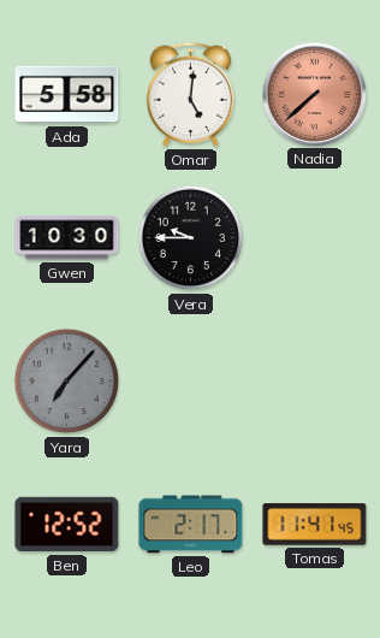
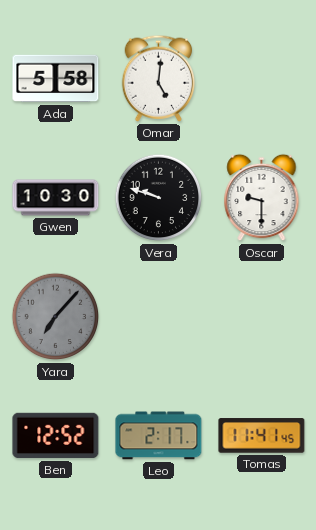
Nadia: 7:38 -> none
Vera: 9:45 -> 9:48
Oscar: none -> 9:30
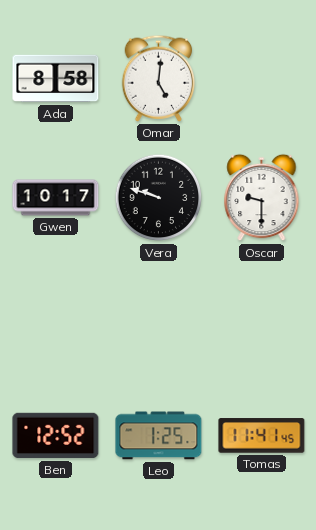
Ada: 5:58 -> 8:58
Gwen: 10:30 -> 10:17
Yara: 7:07 -> none
Leo: 2:17 -> 1:25
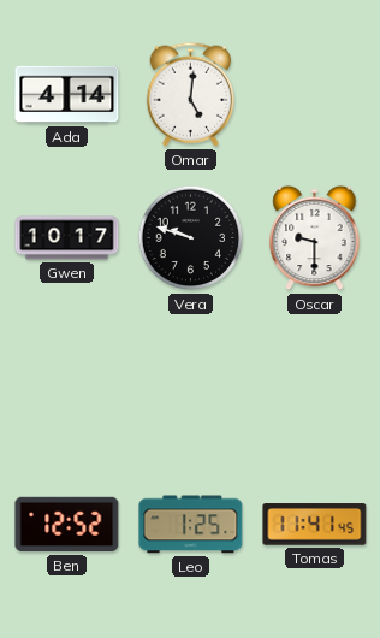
Ada: 8:58 -> 4:14
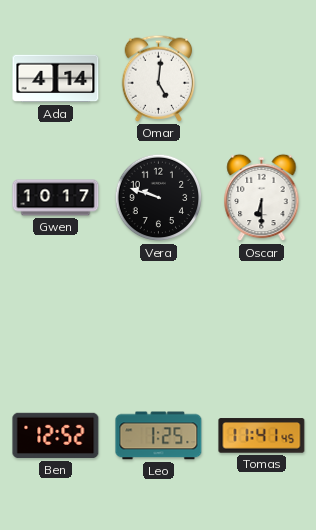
Oscar: 9:30 -> 6:30
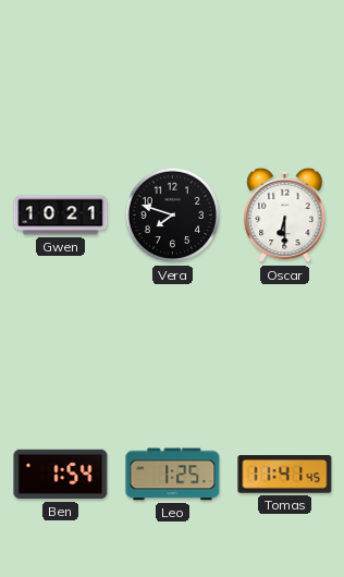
Ada: 4:14 -> none
Omar: 5:01 -> none
Gwen: 10:17 -> 10:21
Vera: 9:48 -> 7:48
Ben: 12:52 -> 1:54
